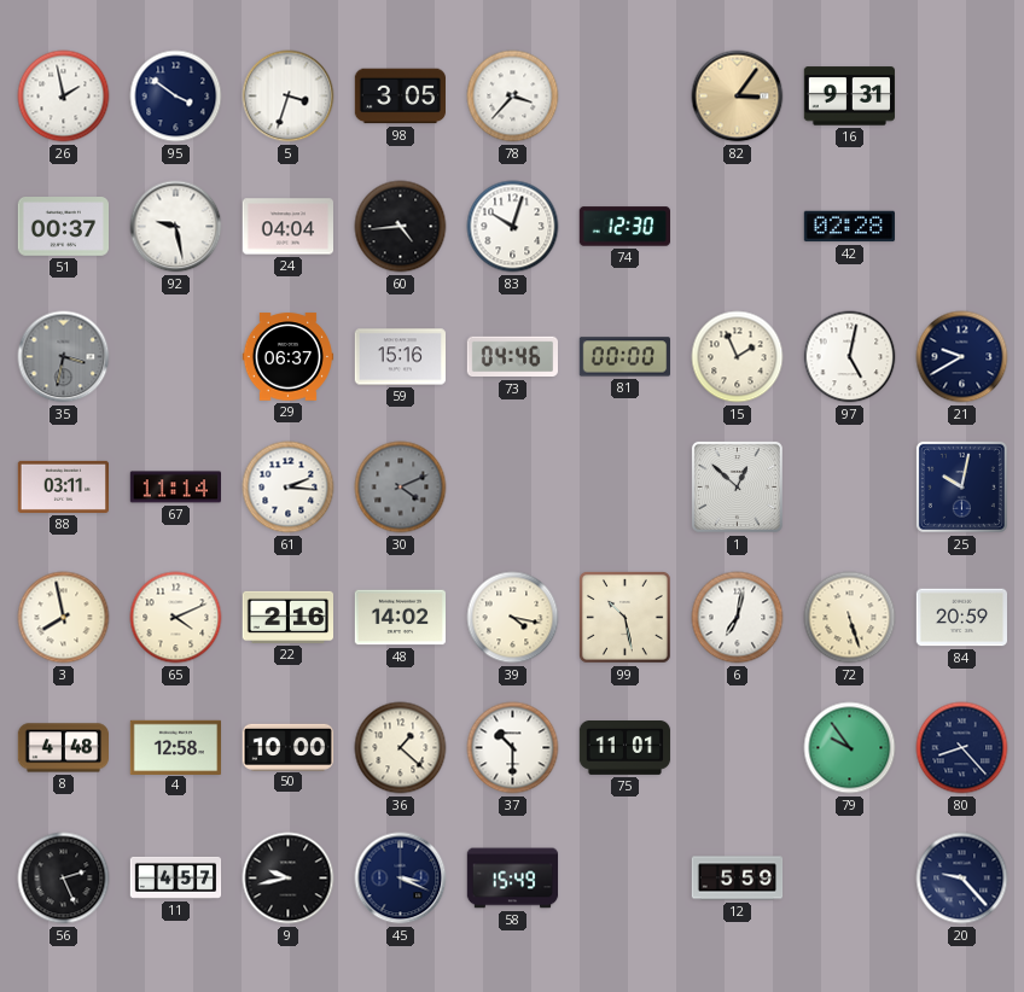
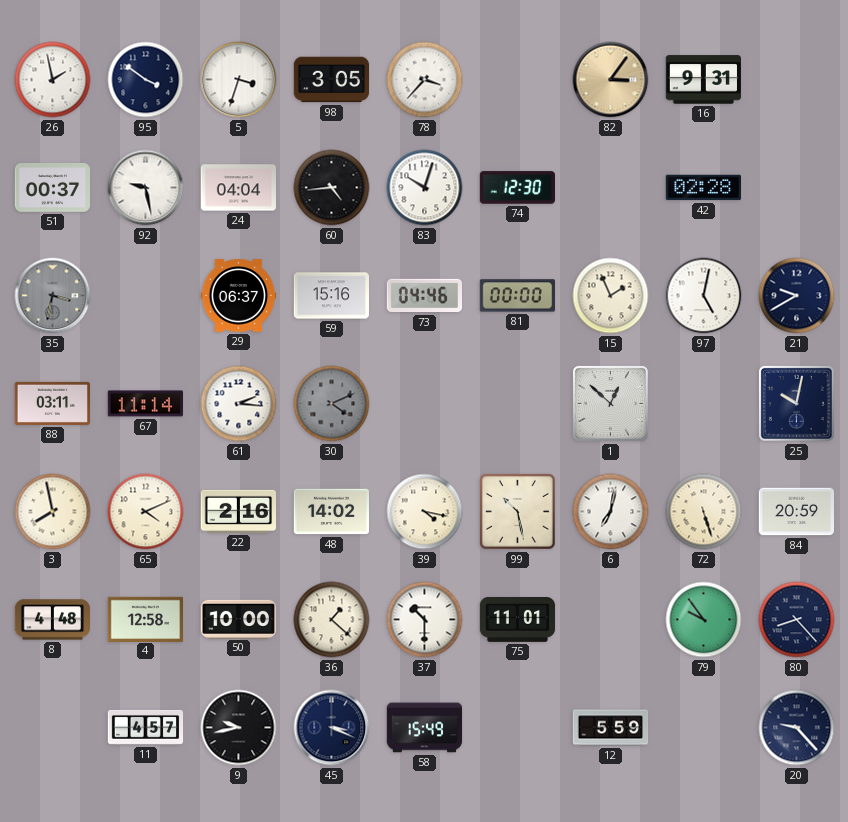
56: 2:26 -> none
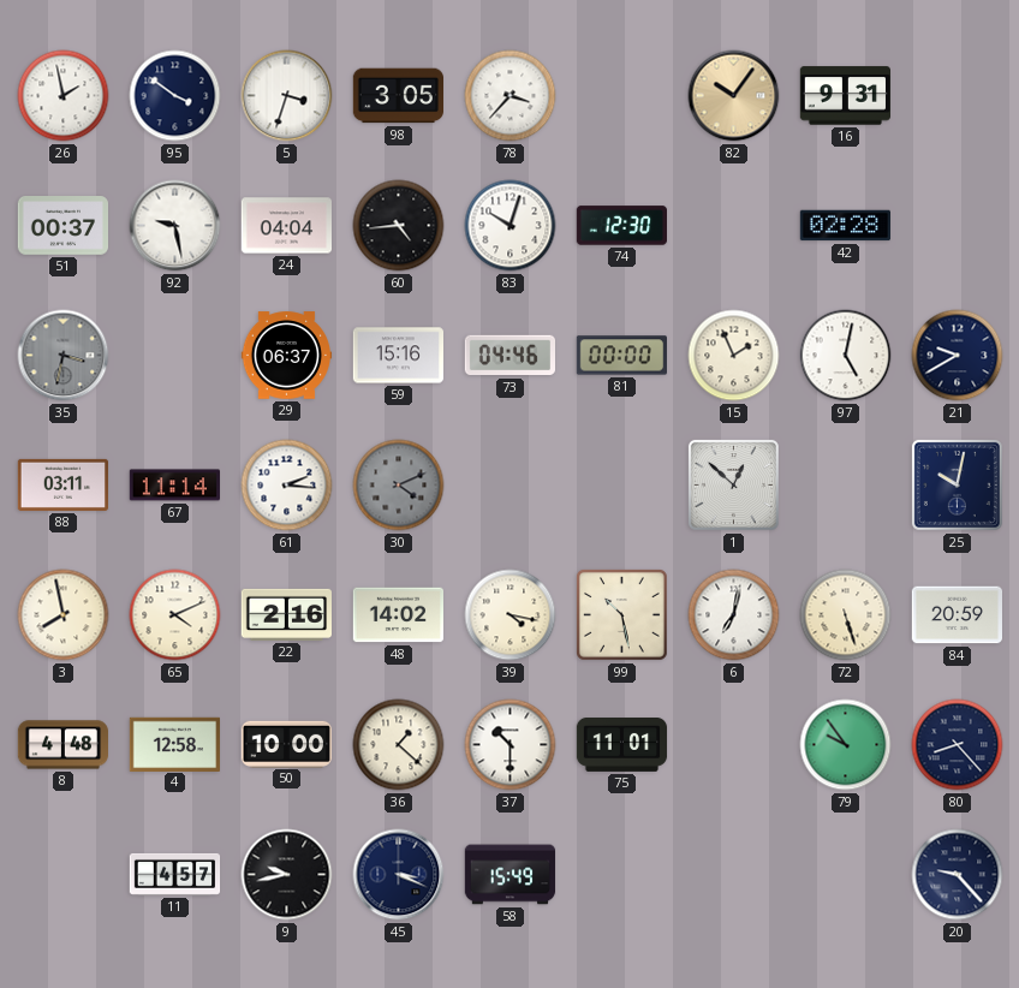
82: 3:06 -> 10:06
12: 5:59 -> none
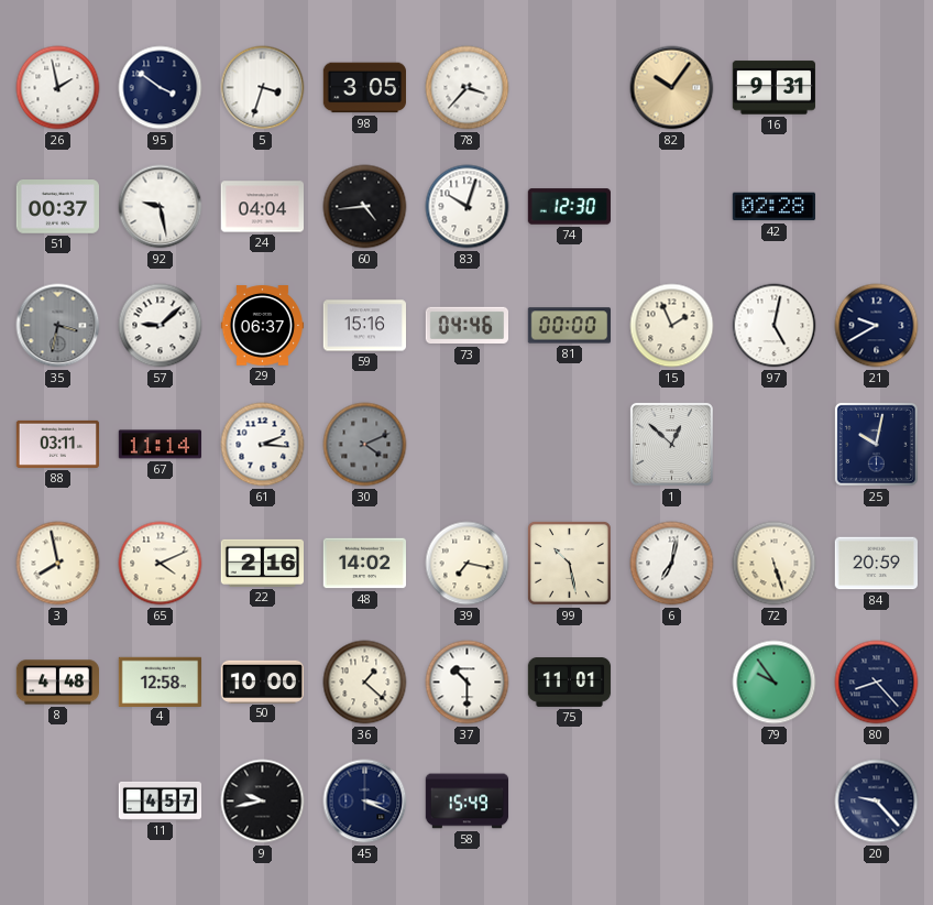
57: none -> 9:08
39: 4:17 -> 7:17
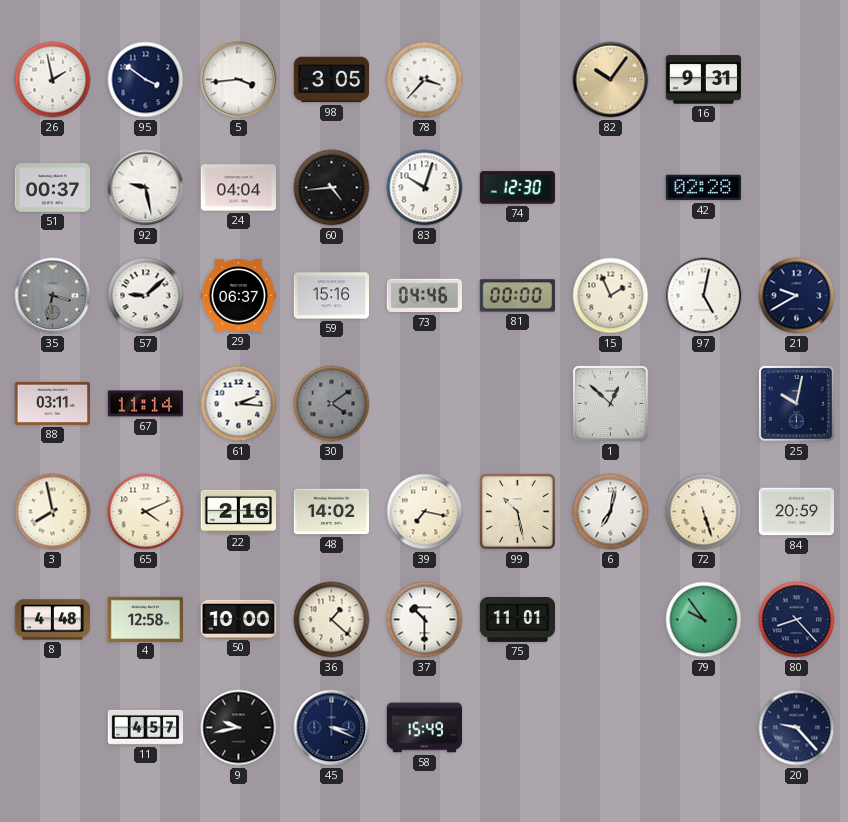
5: 3:33 -> 3:44
30: 4:11 -> 4:09
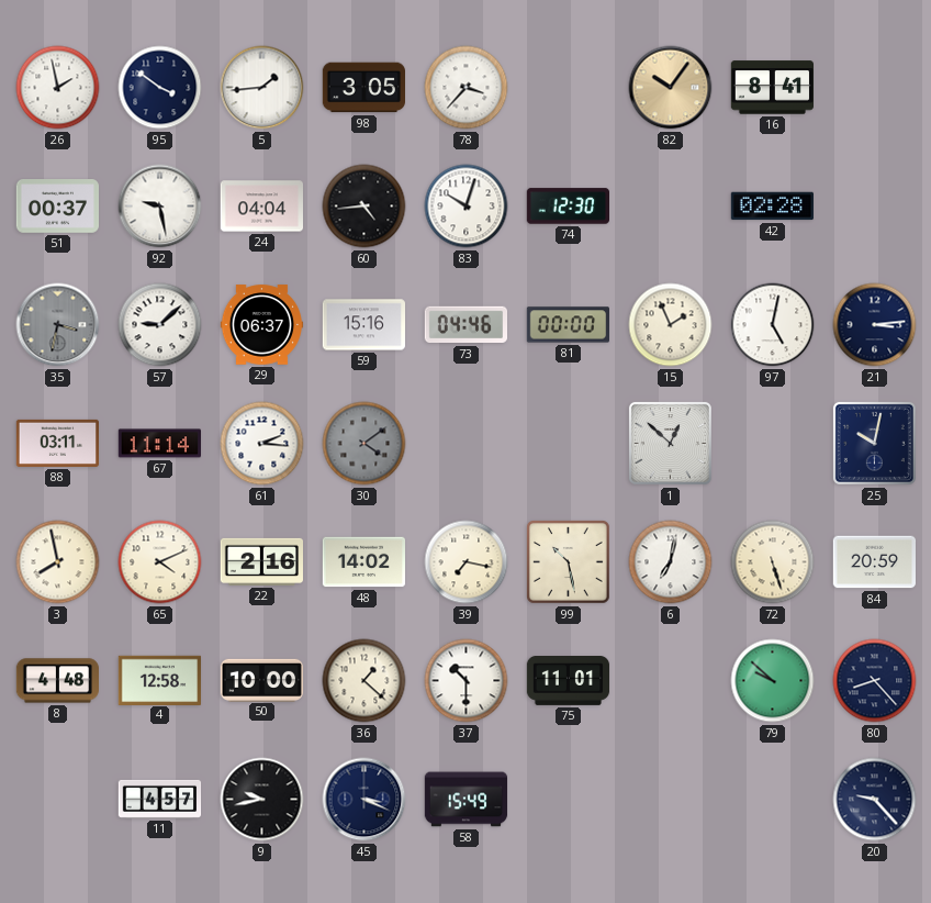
5: 3:44 -> 1:44
16: 9:31 -> 8:41
21: 9:40 -> 3:14
79: 9:54 -> 9:52
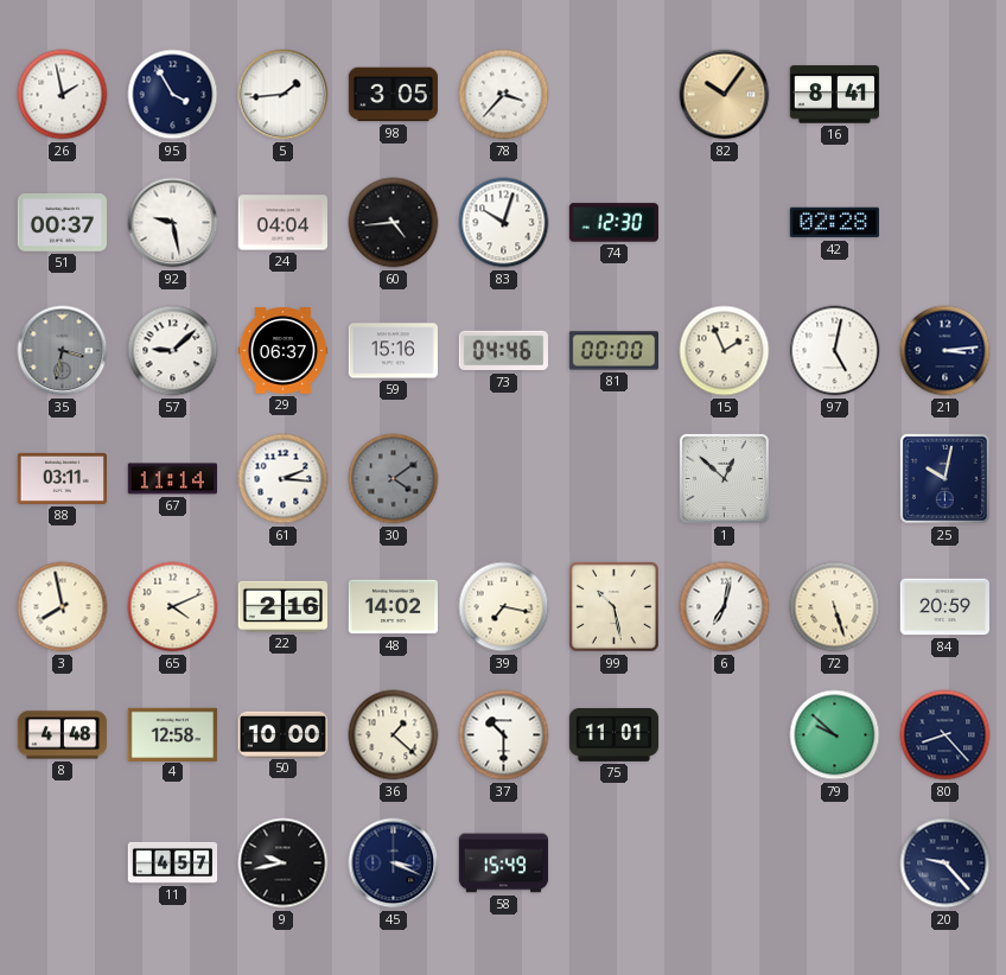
95: 3:51 -> 3:55
